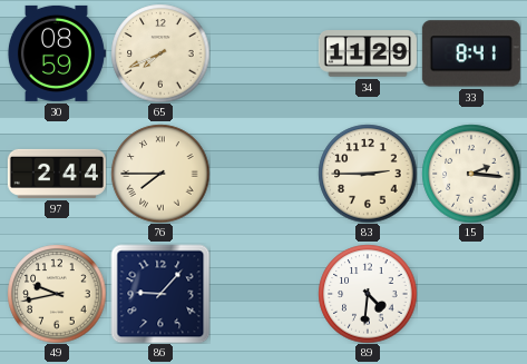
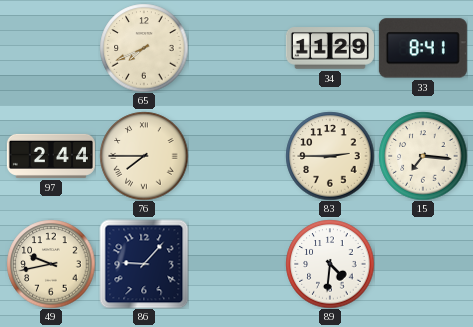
30: 08:59 -> none
15: 2:16 -> 7:16
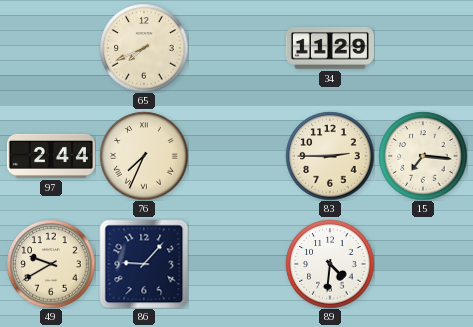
33: 8:41 -> none
76: 7:45 -> 7:34
49: 9:43 -> 9:40
